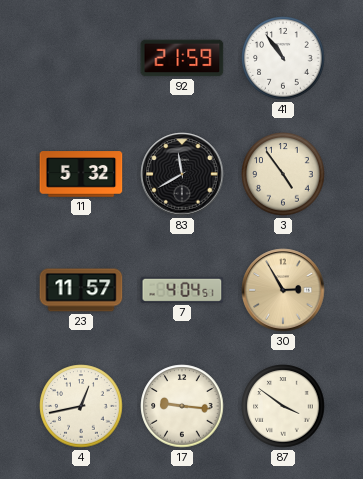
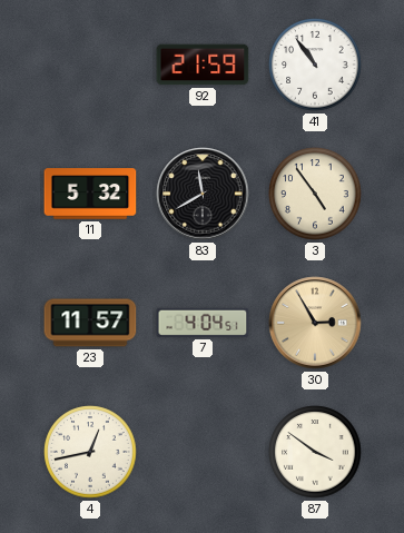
17: 9:16 -> none
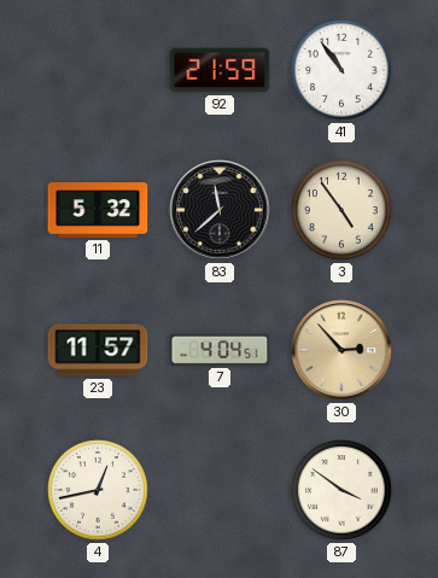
83: 11:40 -> 11:38
30: 2:55 -> 2:53
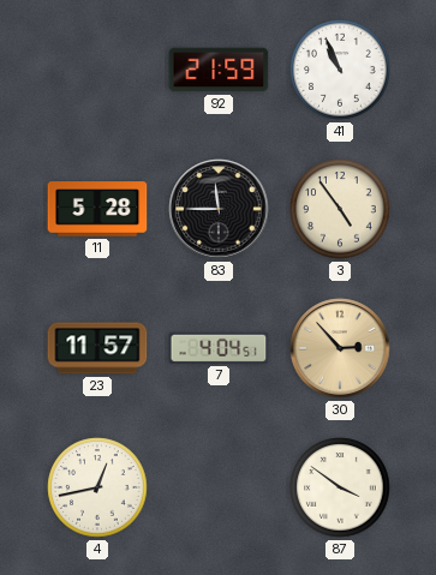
41: 10:54 -> 10:56
11: 5:32 -> 5:28
83: 11:38 -> 11:45
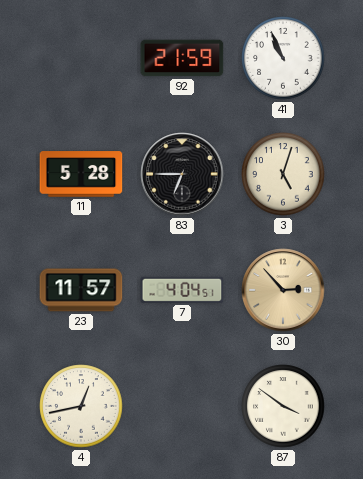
83: 11:45 -> 6:45
3: 4:54 -> 5:03
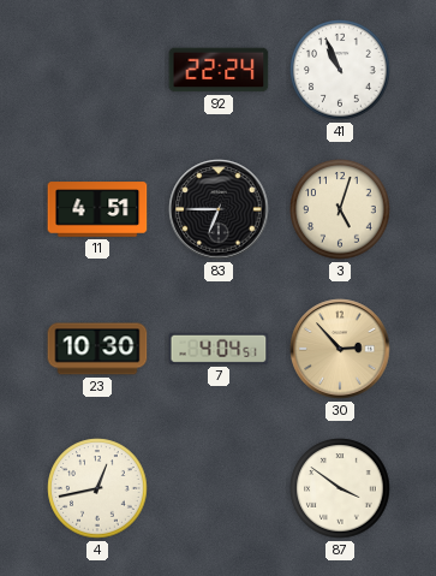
92: 21:59 -> 22:24
11: 5:28 -> 4:51
23: 11:57 -> 10:30
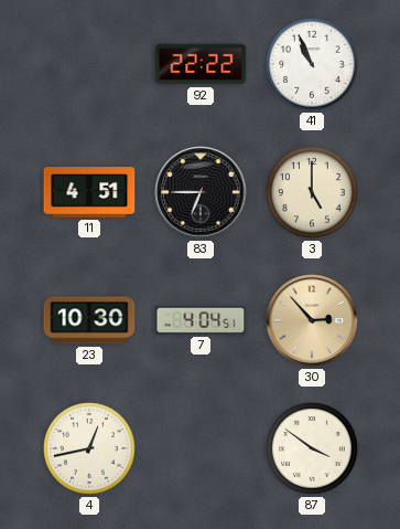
92: 22:24 -> 22:22
3: 5:03 -> 5:00
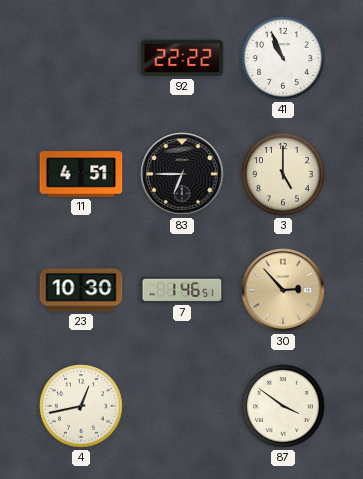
7: 4:04 -> 1:46
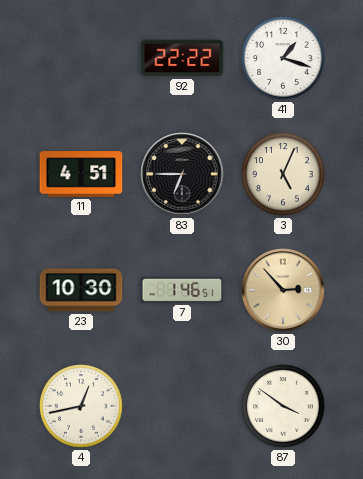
41: 10:56 -> 1:18
3: 5:00 -> 5:04
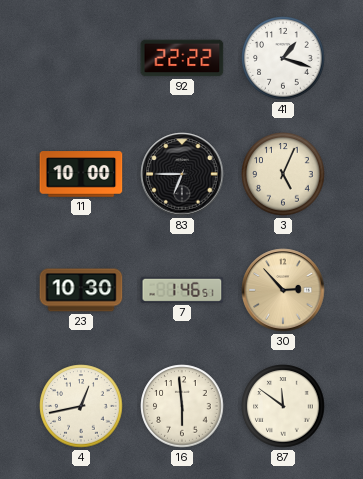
11: 4:51 -> 10:00
16: none -> 5:59
87: 3:51 -> 11:51
